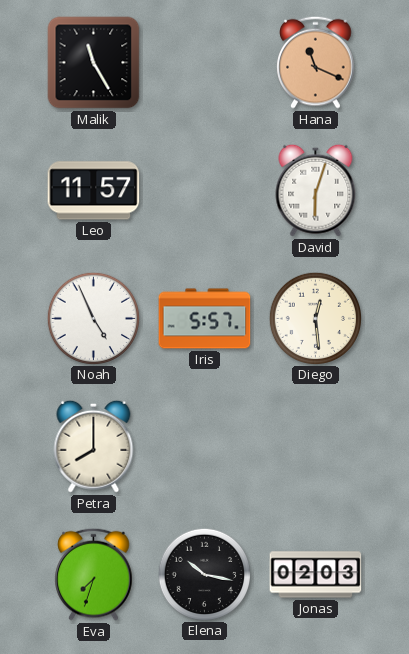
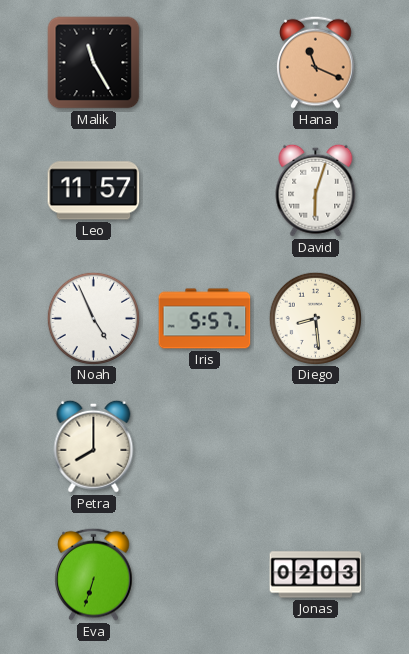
Diego: 12:29 -> 8:29
Eva: 7:33 -> 6:33
Elena: 10:17 -> none
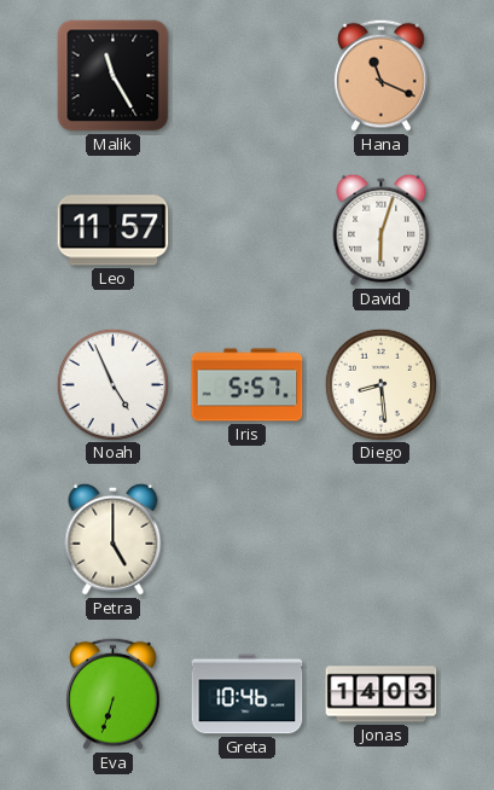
Petra: 8:00 -> 5:00
Greta: none -> 10:46
Jonas: 02:03 -> 14:03
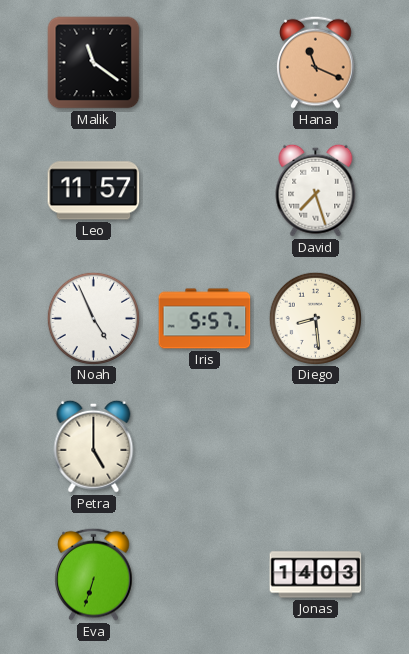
Malik: 11:25 -> 11:21
David: 6:03 -> 7:27
Greta: 10:46 -> none
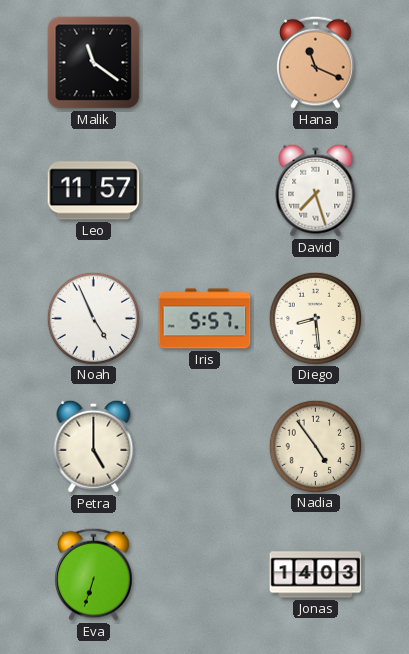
Nadia: none -> 4:54
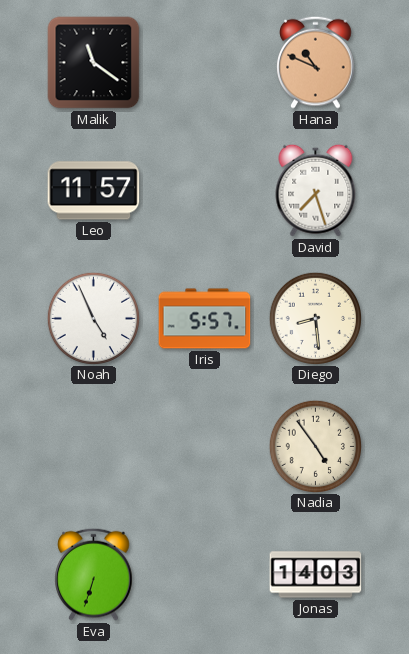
Hana: 11:19 -> 10:49
Petra: 5:00 -> none
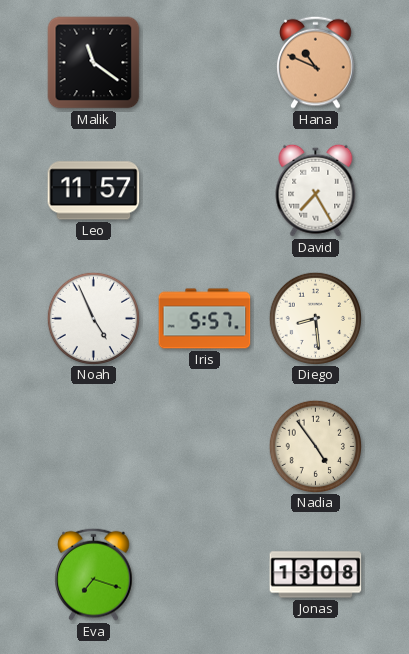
David: 7:27 -> 7:25
Eva: 6:33 -> 7:18
Jonas: 14:03 -> 13:08
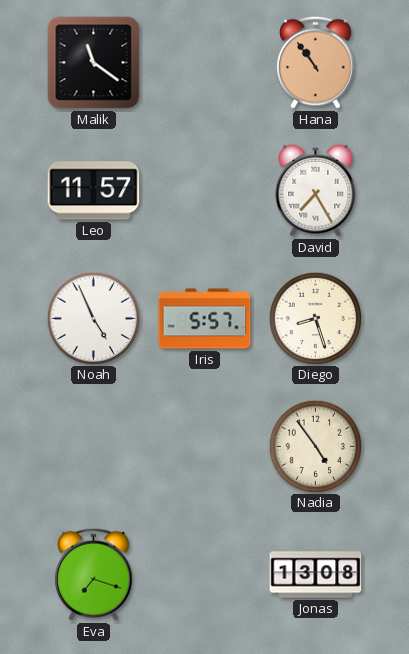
Hana: 10:49 -> 10:54
Diego: 8:29 -> 8:27
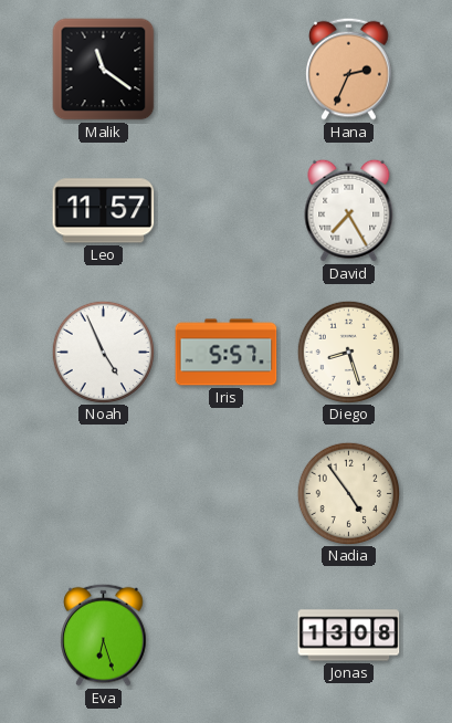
Hana: 10:54 -> 2:34
Eva: 7:18 -> 6:27
